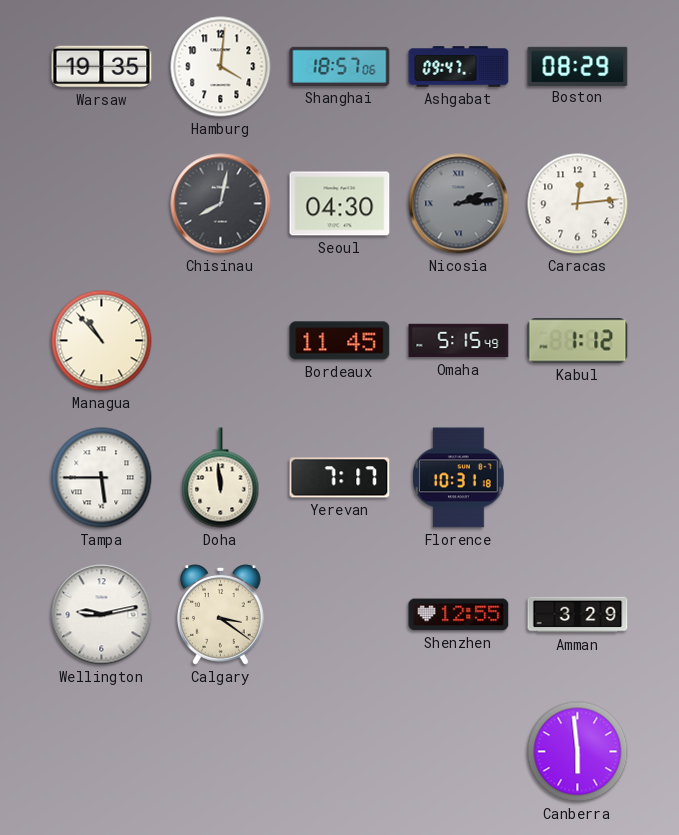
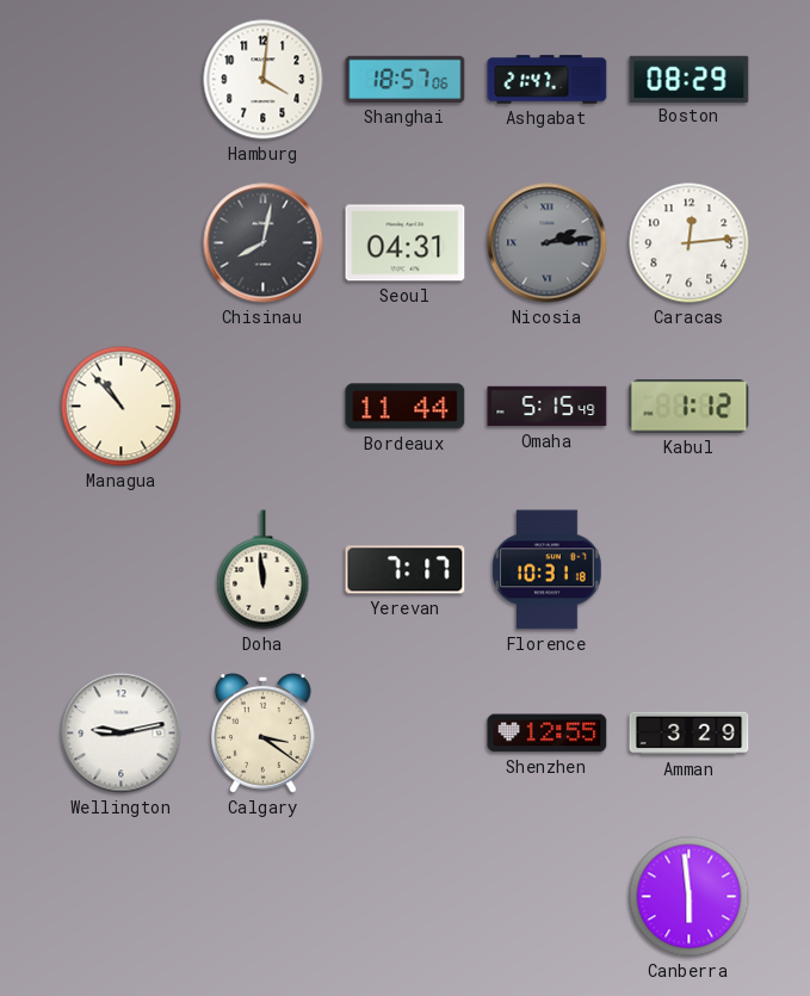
Warsaw: 19:35 -> none
Ashgabat: 09:47 -> 21:47
Seoul: 04:30 -> 04:31
Bordeaux: 11:45 -> 11:44
Tampa: 5:45 -> none
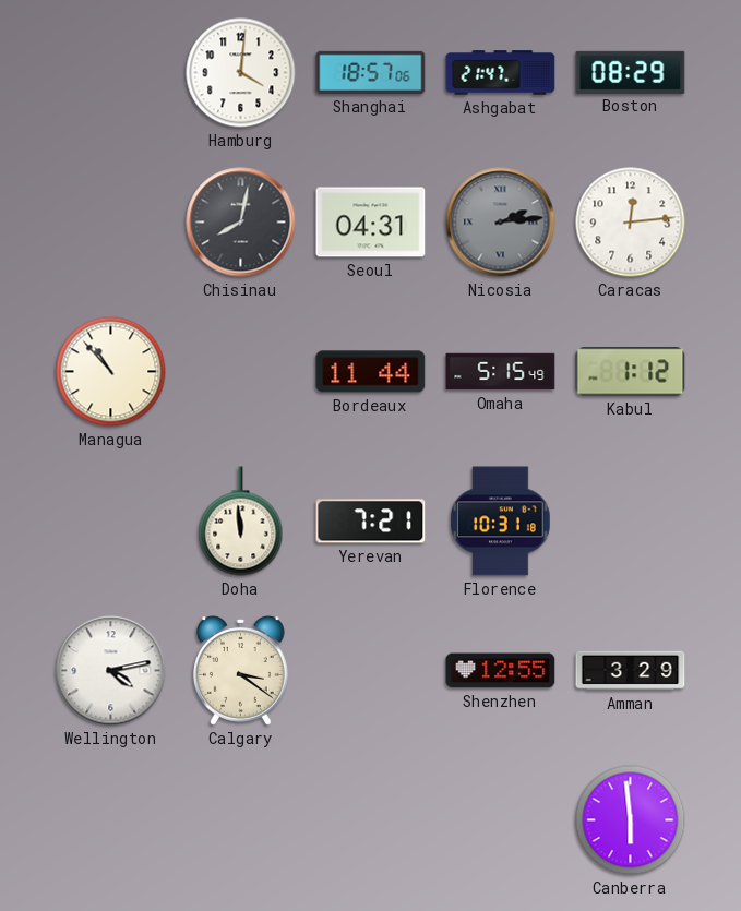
Yerevan: 7:17 -> 7:21
Wellington: 9:13 -> 4:13
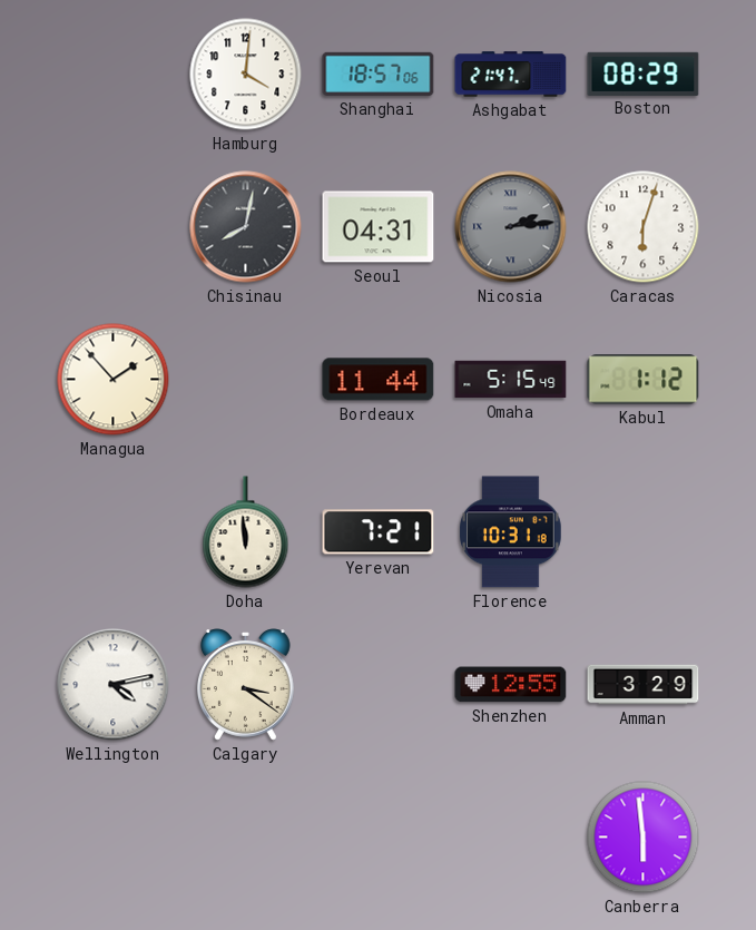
Caracas: 12:14 -> 6:03
Managua: 10:53 -> 1:53
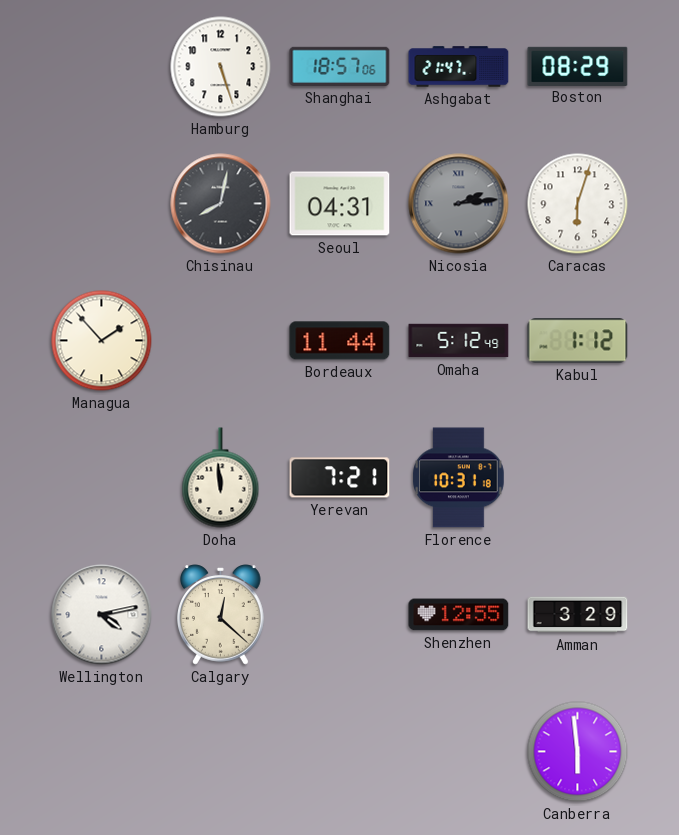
Hamburg: 4:01 -> 5:27
Omaha: 5:15 -> 5:12
Calgary: 3:21 -> 12:22
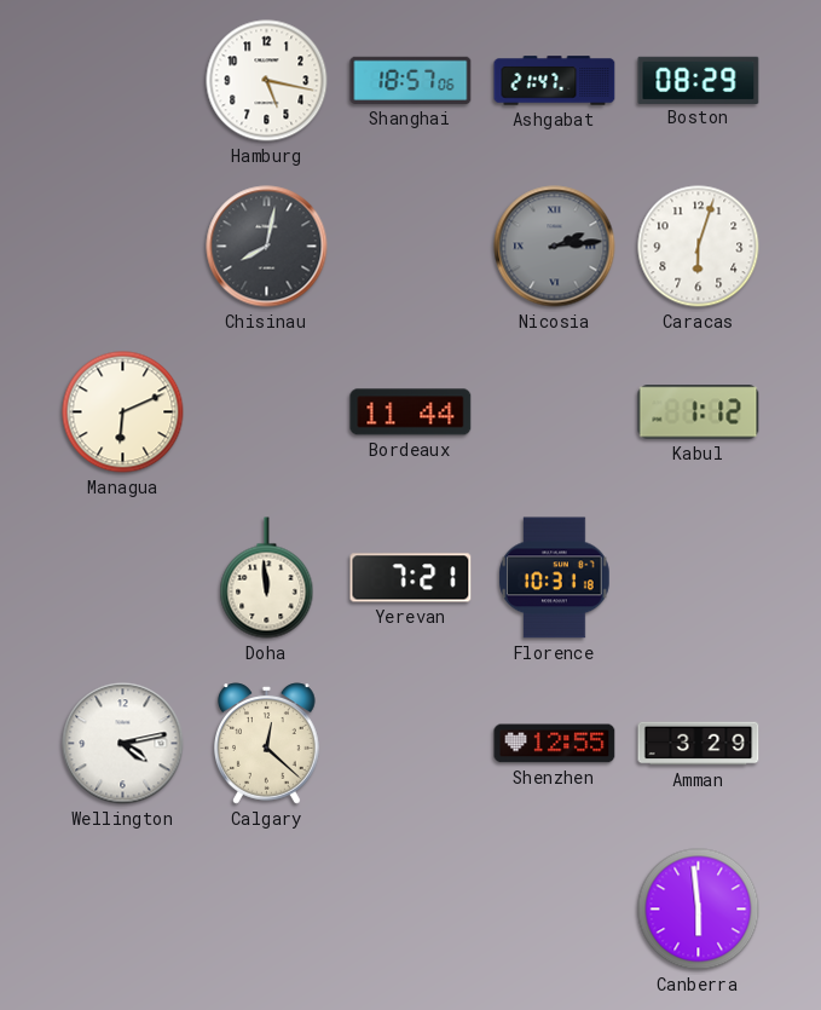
Hamburg: 5:27 -> 5:17
Seoul: 04:31 -> none
Managua: 1:53 -> 6:11
Omaha: 5:12 -> none
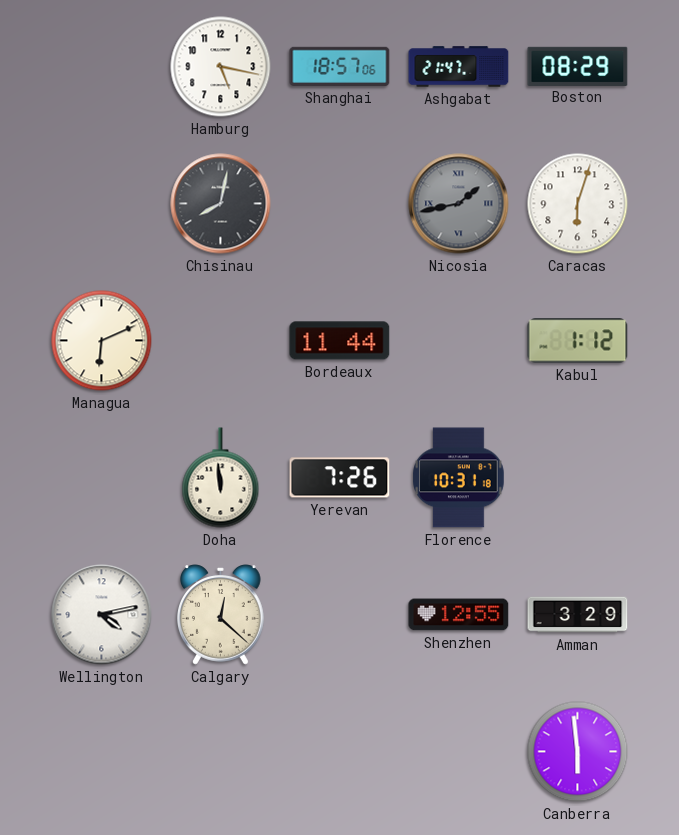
Nicosia: 2:14 -> 1:43
Yerevan: 7:21 -> 7:26
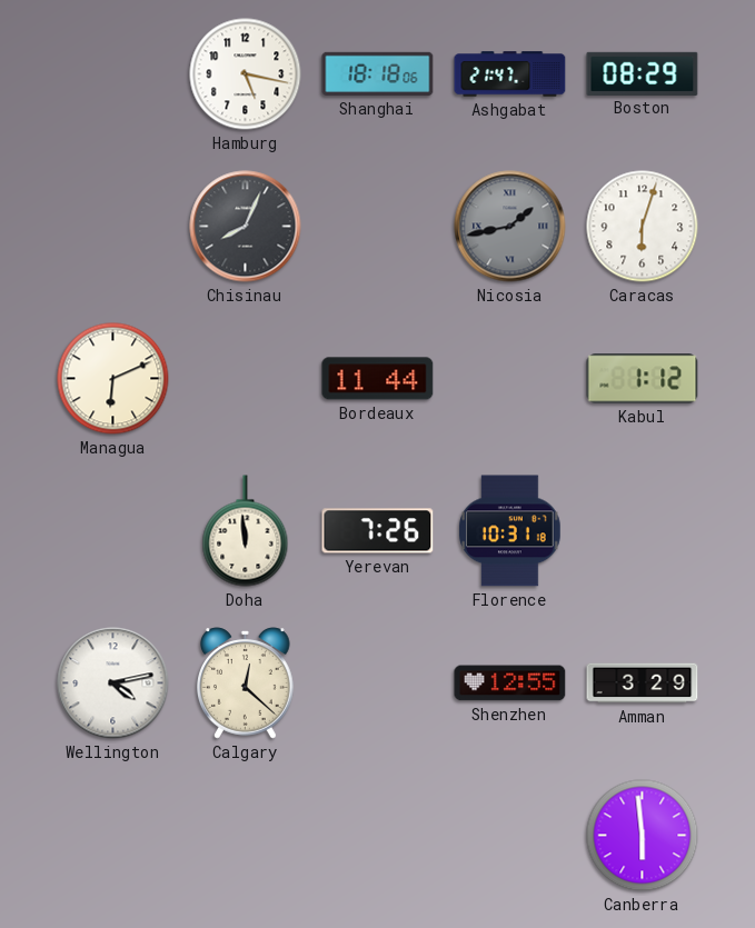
Shanghai: 18:57 -> 18:18
Chisinau: 8:02 -> 8:04
